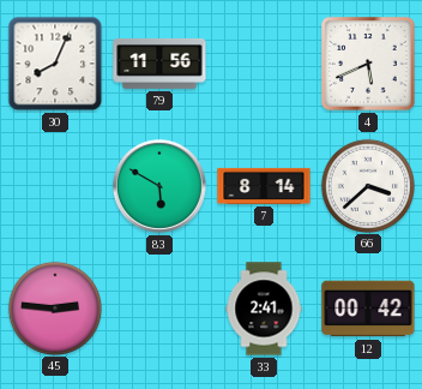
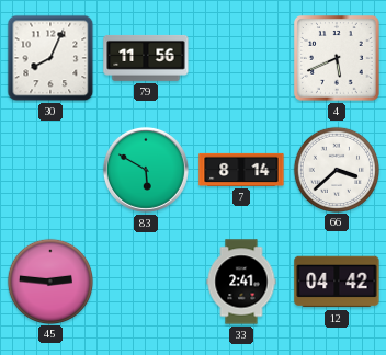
12: 00:42 -> 04:42
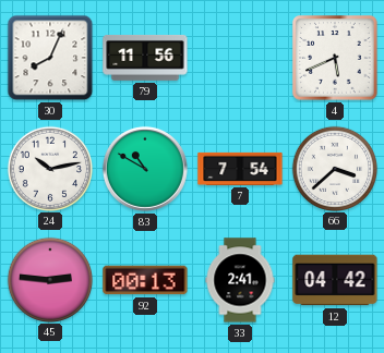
24: none -> 10:13
83: 5:50 -> 10:50
7: 8:14 -> 7:54
92: none -> 00:13
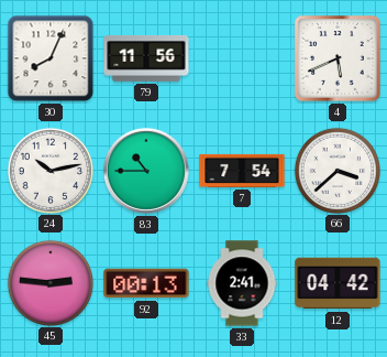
83: 10:50 -> 10:45
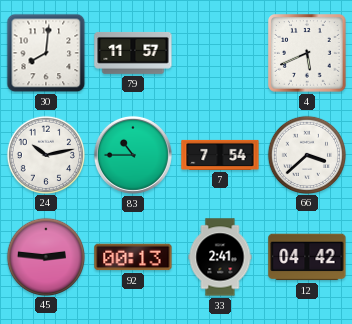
30: 8:04 -> 8:01
79: 11:56 -> 11:57
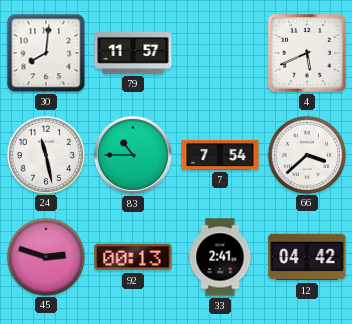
24: 10:13 -> 11:28
45: 2:46 -> 2:48
